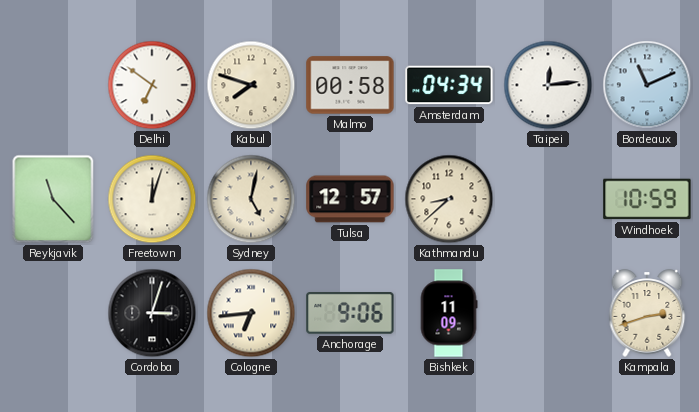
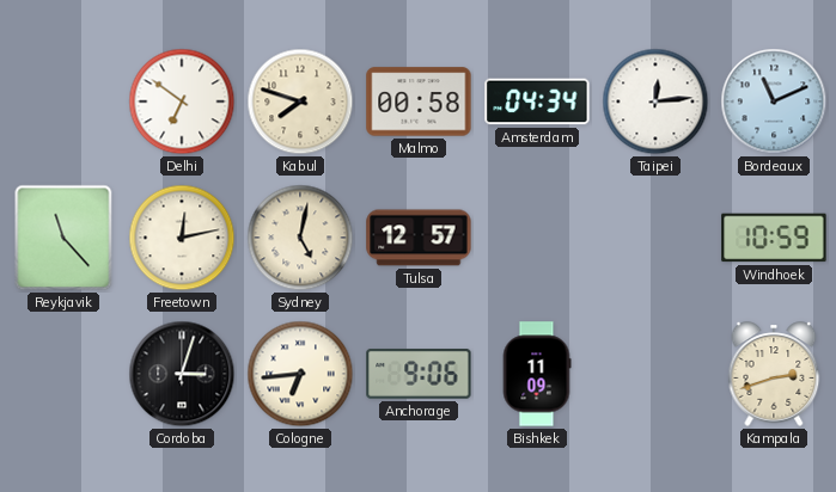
Freetown: 12:03 -> 12:13
Kathmandu: 8:38 -> none
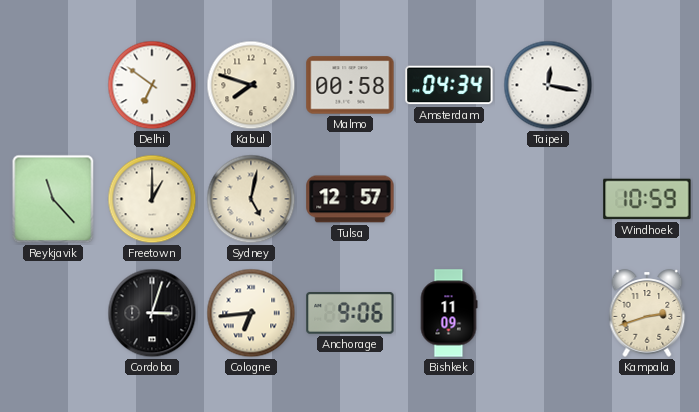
Taipei: 12:14 -> 12:17
Bordeaux: 11:11 -> none
Freetown: 12:13 -> 1:00
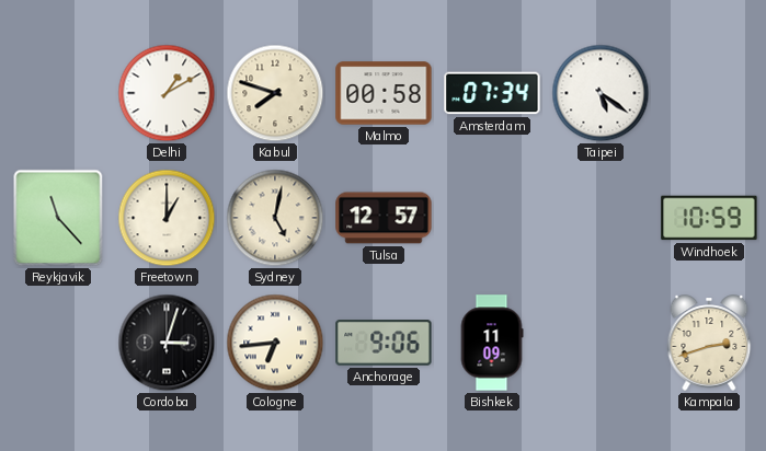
Delhi: 6:51 -> 1:10
Amsterdam: 04:34 -> 07:34
Taipei: 12:17 -> 5:21
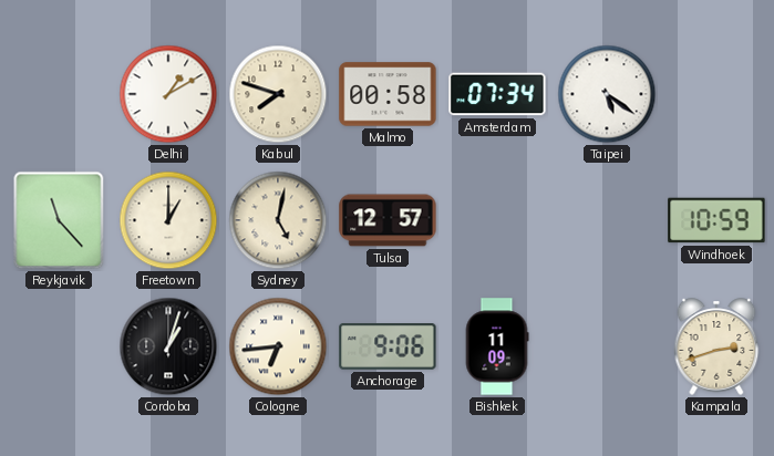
Cordoba: 3:03 -> 1:03
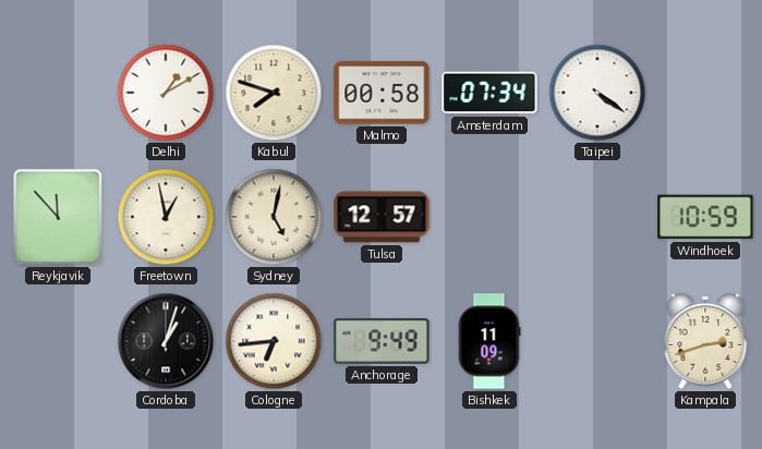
Taipei: 5:21 -> 4:21
Reykjavik: 11:23 -> 11:53
Freetown: 1:00 -> 12:58
Anchorage: 9:06 -> 9:49
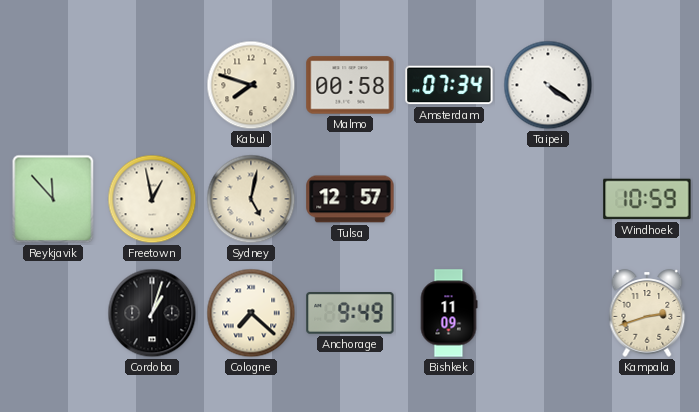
Delhi: 1:10 -> none
Cologne: 6:44 -> 7:22
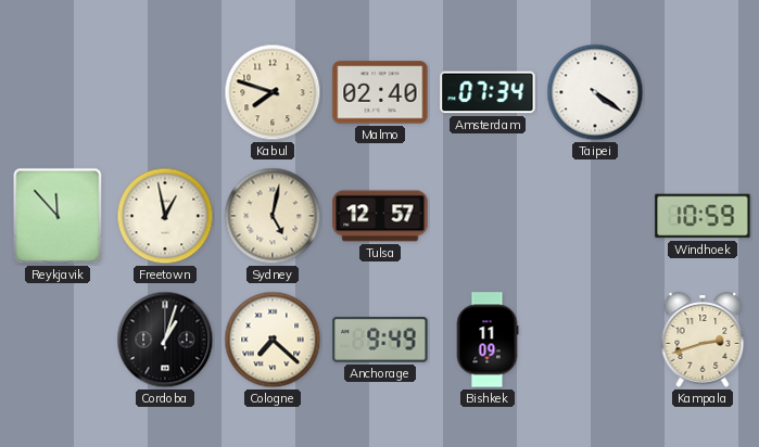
Malmo: 00:58 -> 02:40
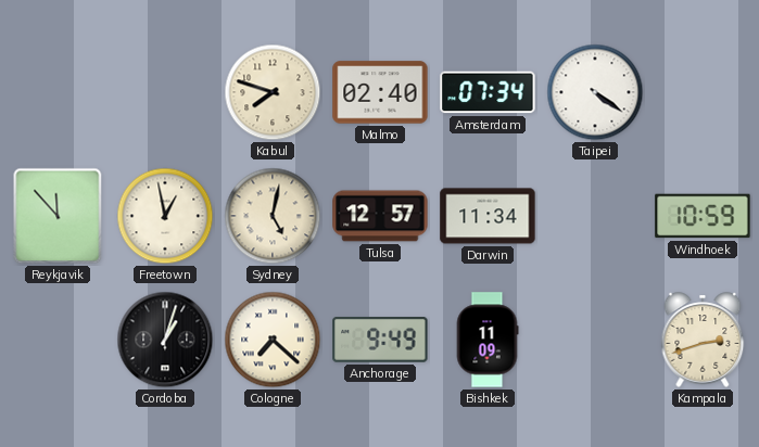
Darwin: none -> 11:34
